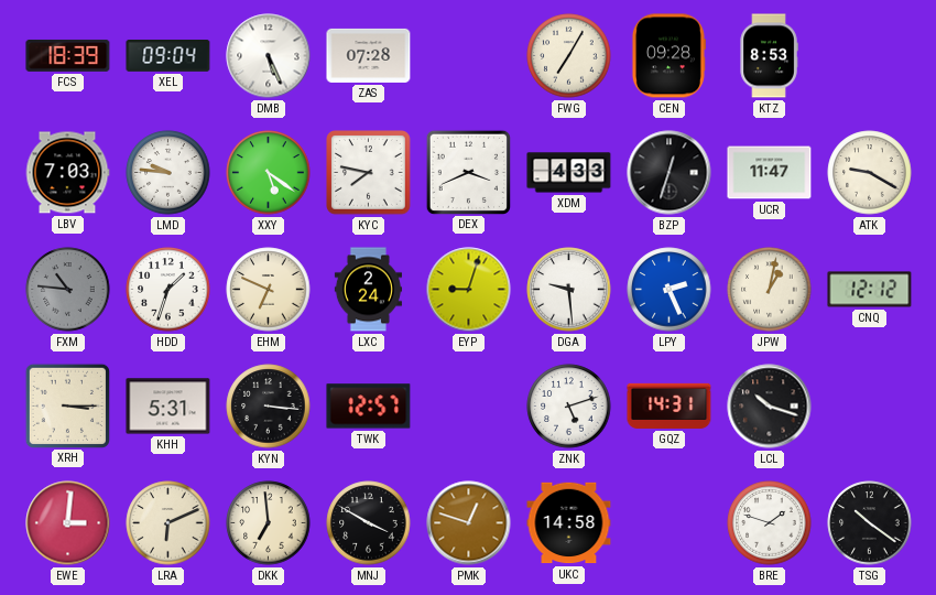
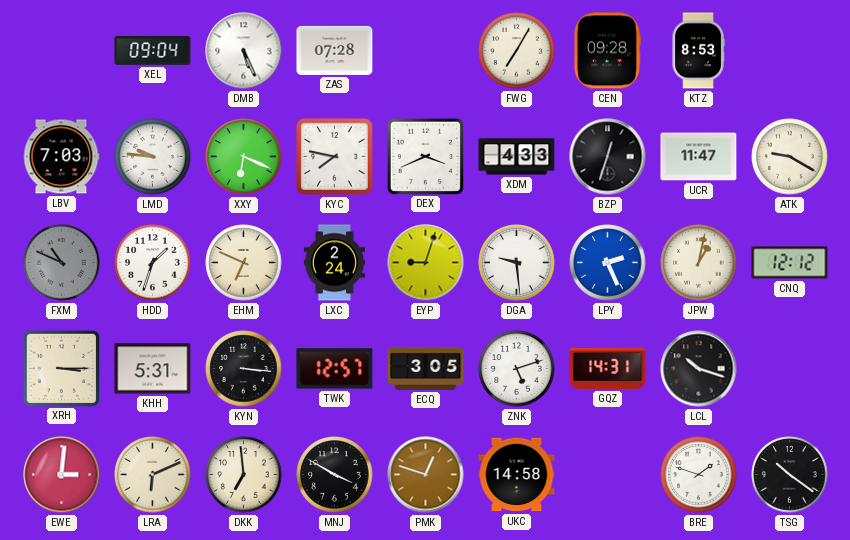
FCS: 18:39 -> none
XXY: 5:21 -> 6:19
FXM: 10:46 -> 10:49
ECQ: none -> 3:05
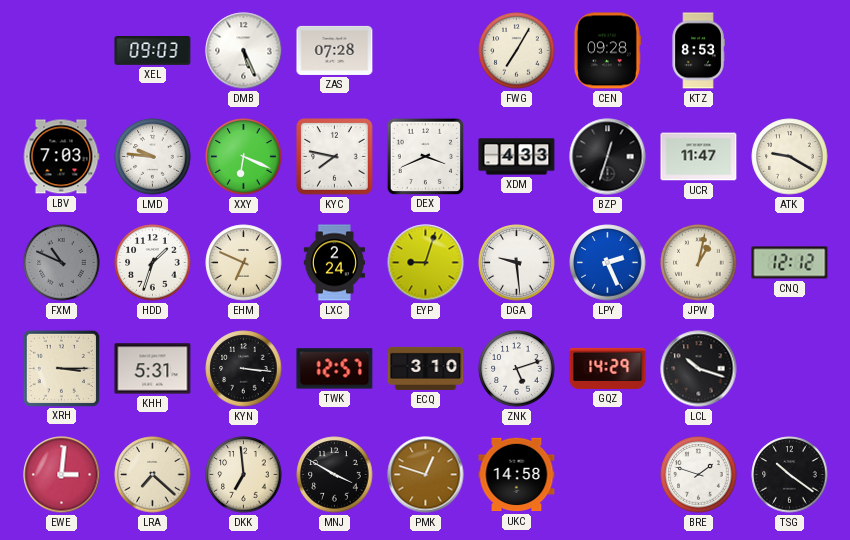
XEL: 09:04 -> 09:03
ECQ: 3:05 -> 3:10
GQZ: 14:31 -> 14:29
LRA: 6:11 -> 7:22
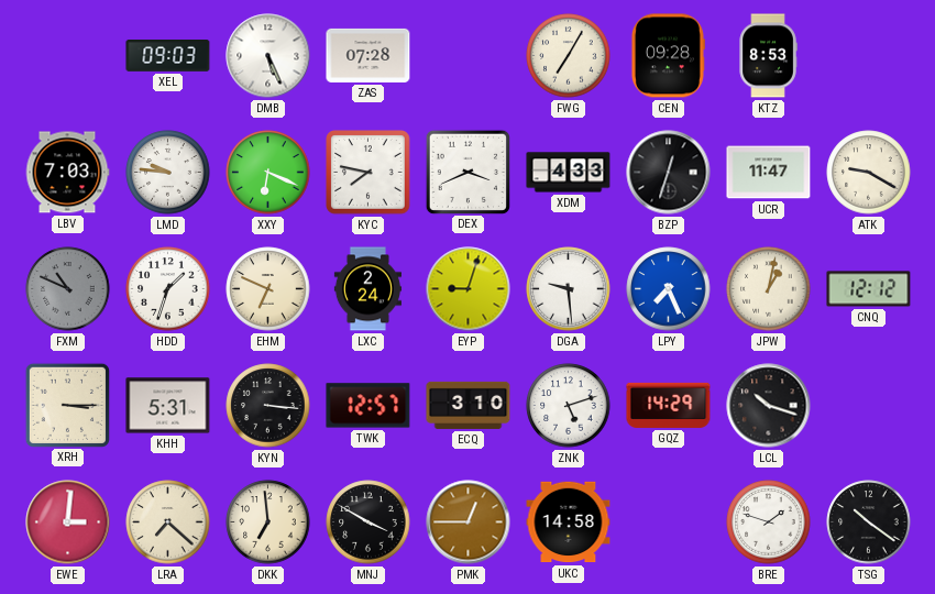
LPY: 2:26 -> 7:26
PMK: 12:48 -> 12:45
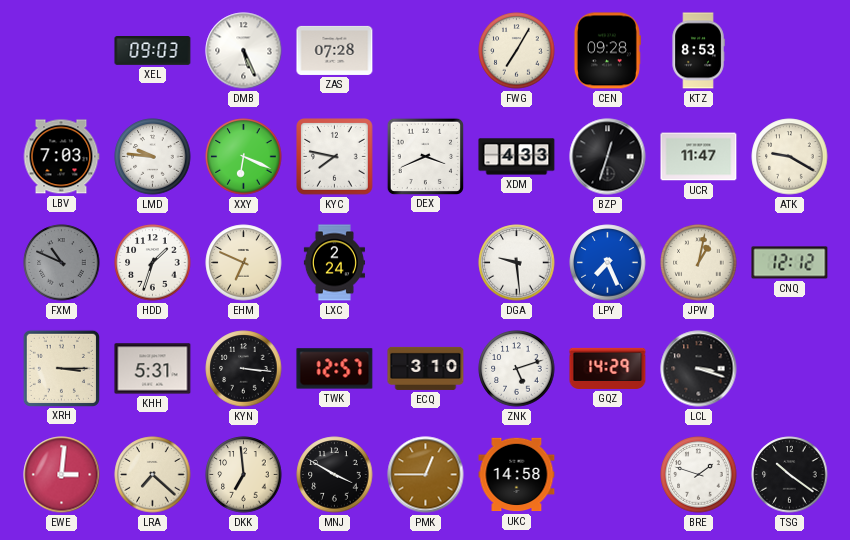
EYP: 9:03 -> none
LCL: 10:18 -> 3:18
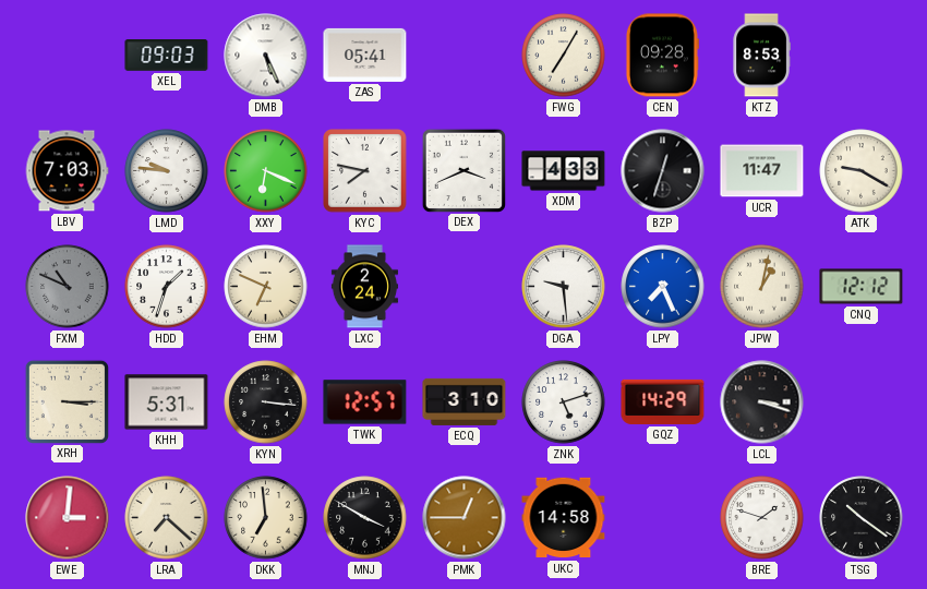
ZAS: 07:28 -> 05:41
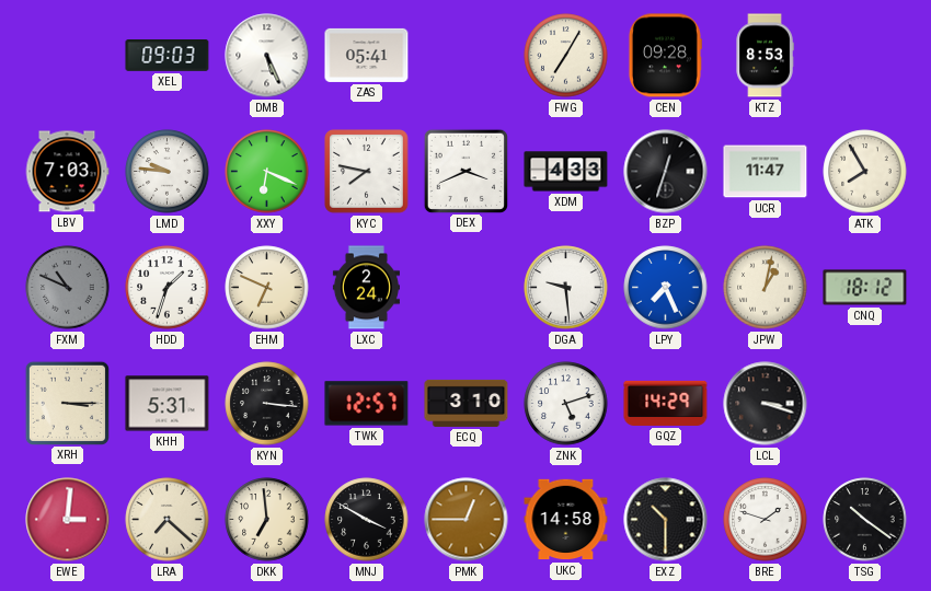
ATK: 9:20 -> 7:55
CNQ: 12:12 -> 18:12
EXZ: none -> 10:30
